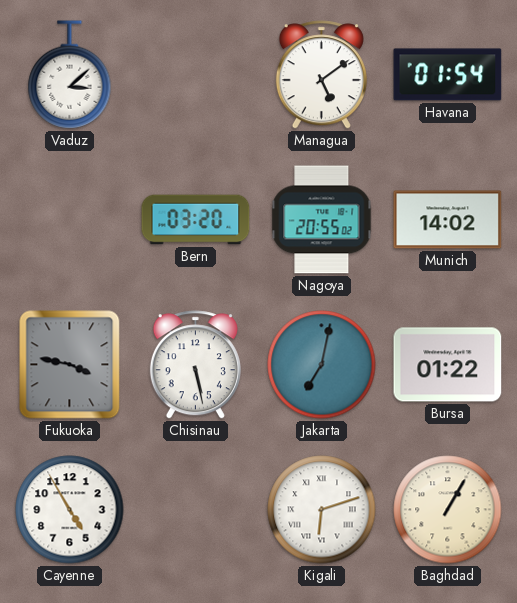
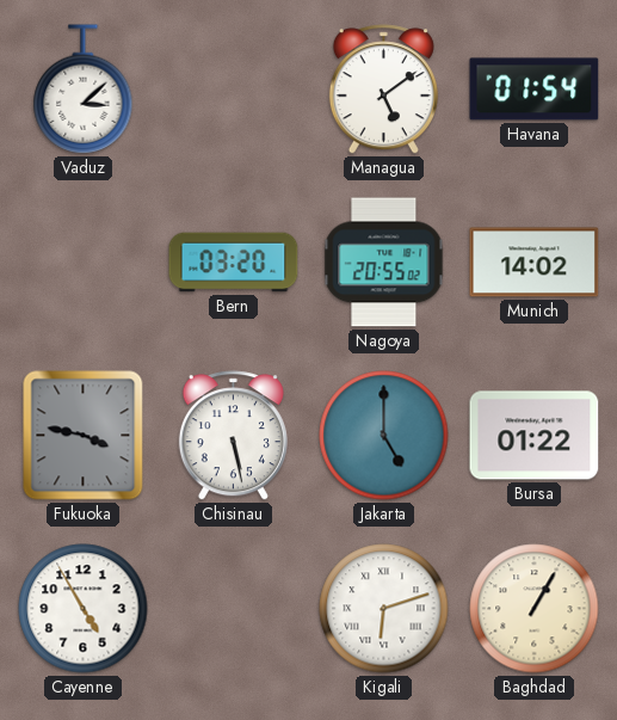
Jakarta: 7:02 -> 5:00
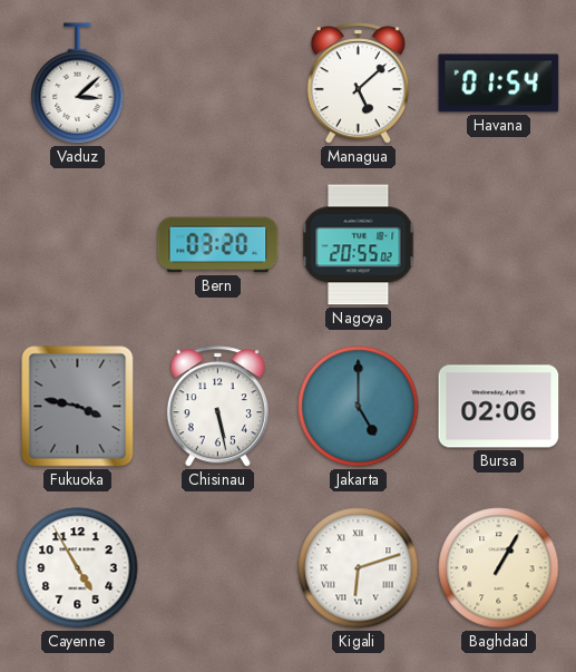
Managua: 5:09 -> 5:08
Munich: 14:02 -> none
Bursa: 01:22 -> 02:06
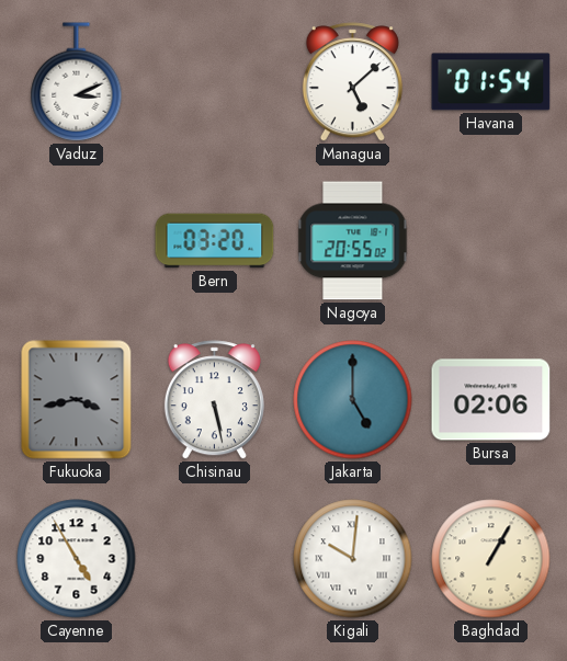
Vaduz: 3:08 -> 3:11
Fukuoka: 3:47 -> 3:43
Kigali: 6:12 -> 10:01
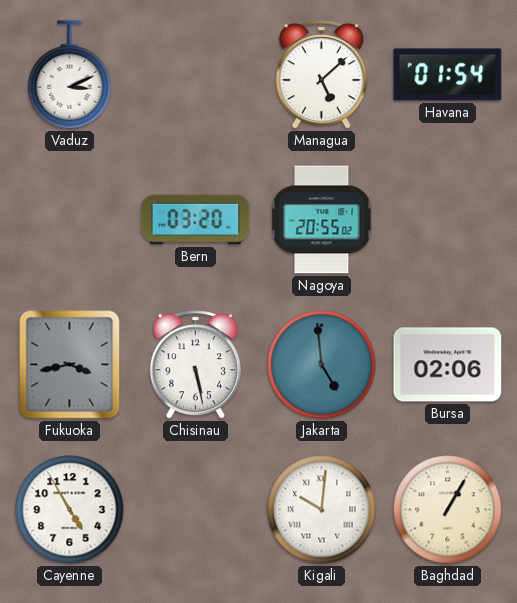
Jakarta: 5:00 -> 4:59
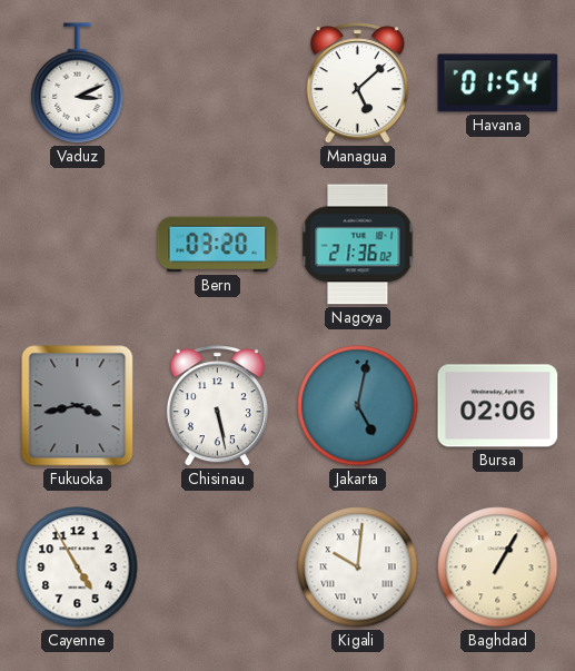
Nagoya: 20:55 -> 21:36
Jakarta: 4:59 -> 5:02
